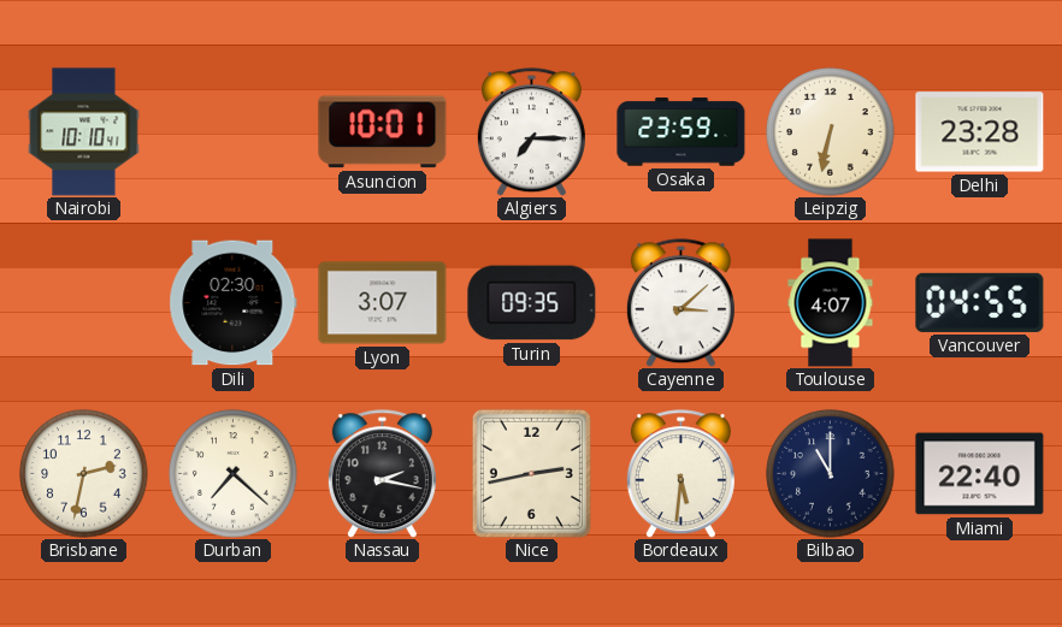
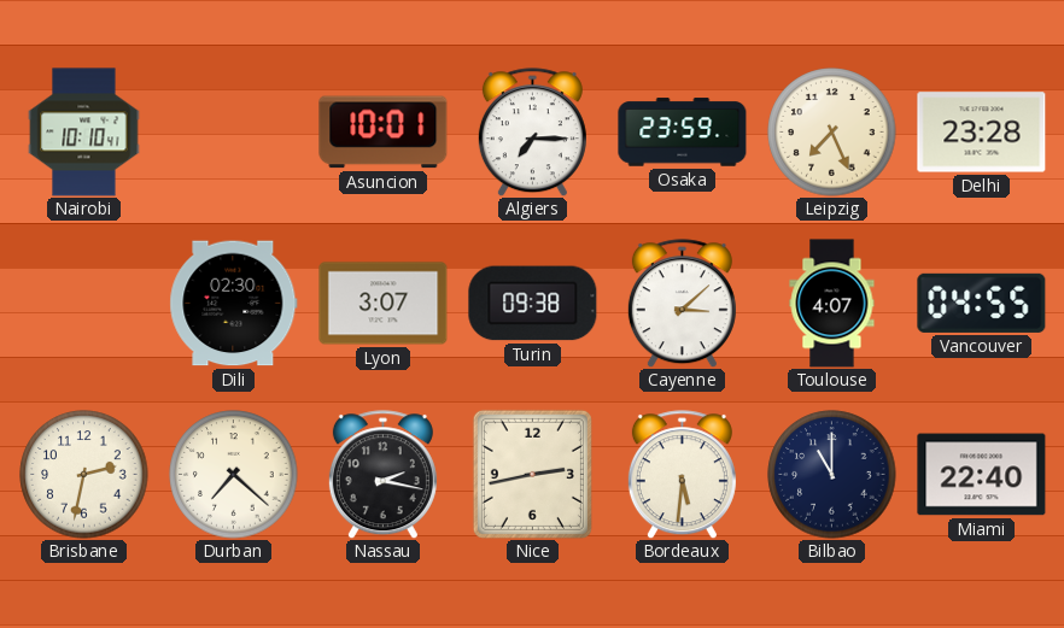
Leipzig: 6:32 -> 7:26
Turin: 09:35 -> 09:38
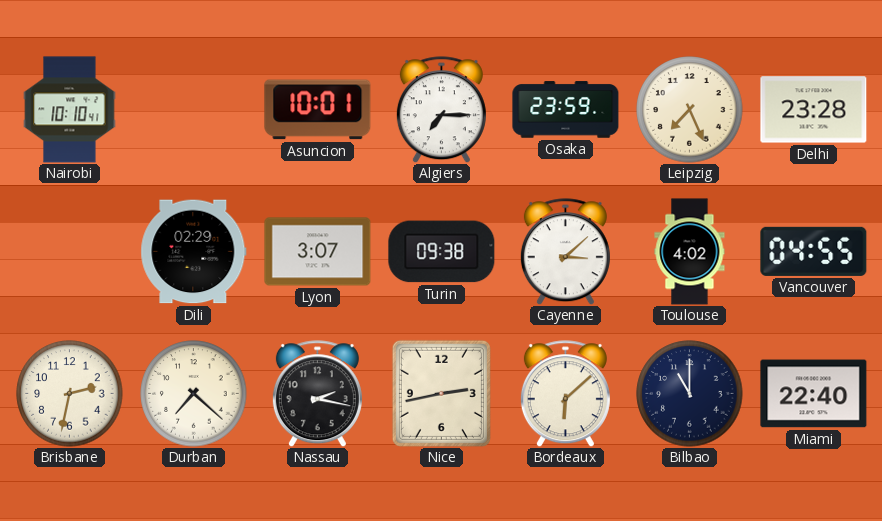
Dili: 02:30 -> 02:29
Toulouse: 4:07 -> 4:02
Bordeaux: 5:31 -> 6:08
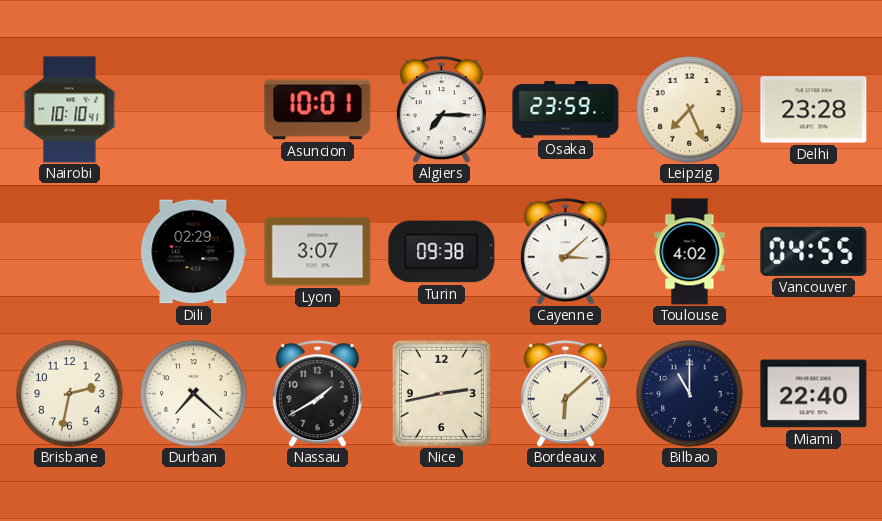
Nassau: 2:17 -> 1:40
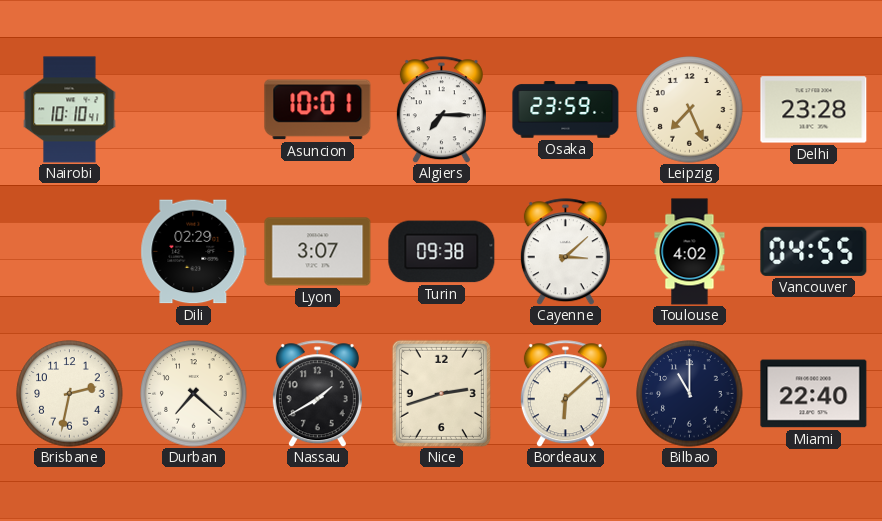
Nice: 2:43 -> 2:42
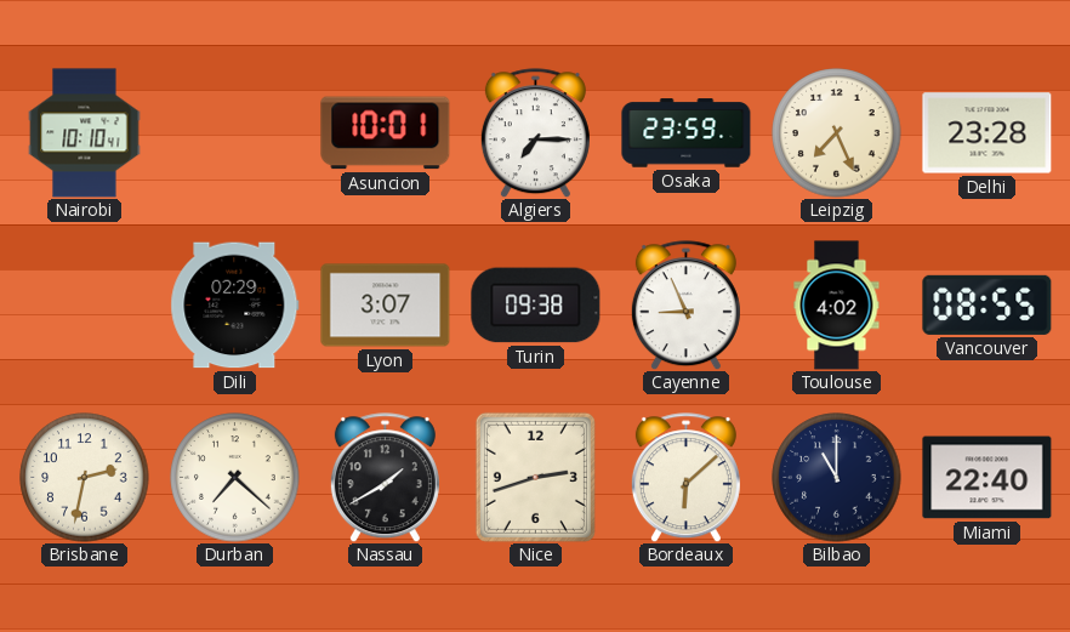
Cayenne: 3:08 -> 8:56
Vancouver: 04:55 -> 08:55
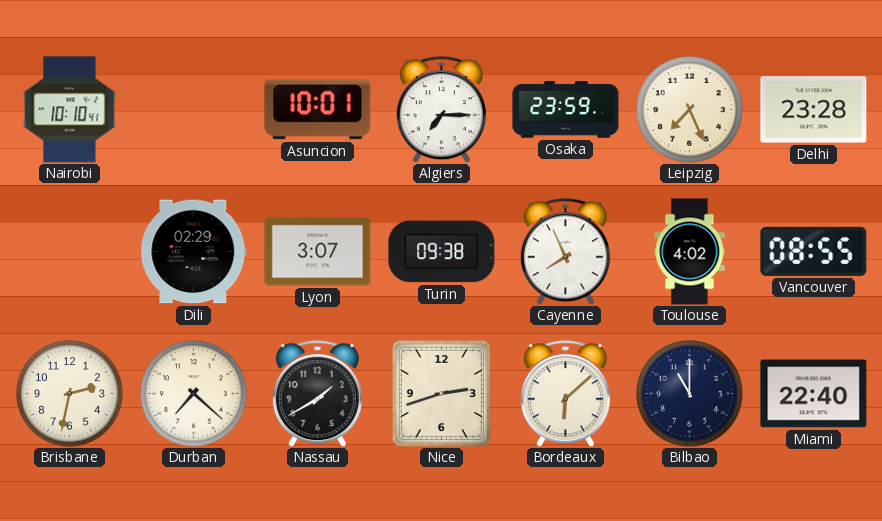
Cayenne: 8:56 -> 7:56
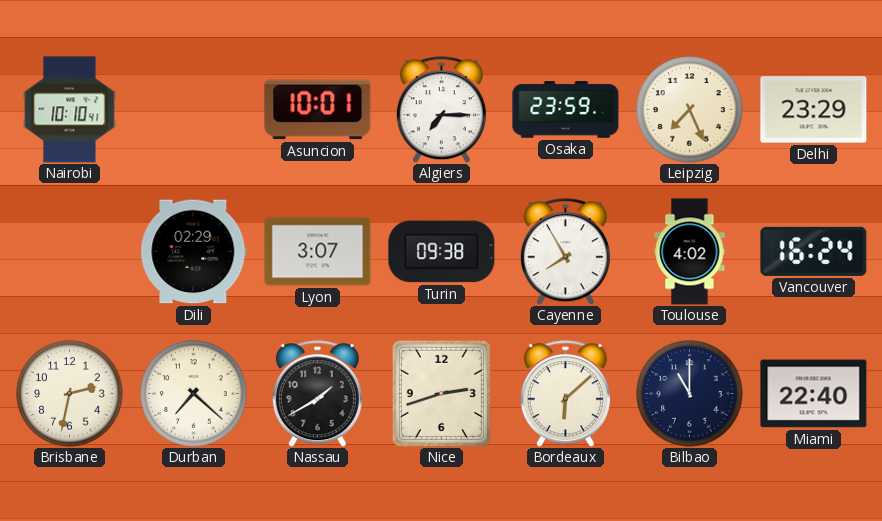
Delhi: 23:28 -> 23:29
Cayenne: 7:56 -> 7:55
Vancouver: 08:55 -> 16:24
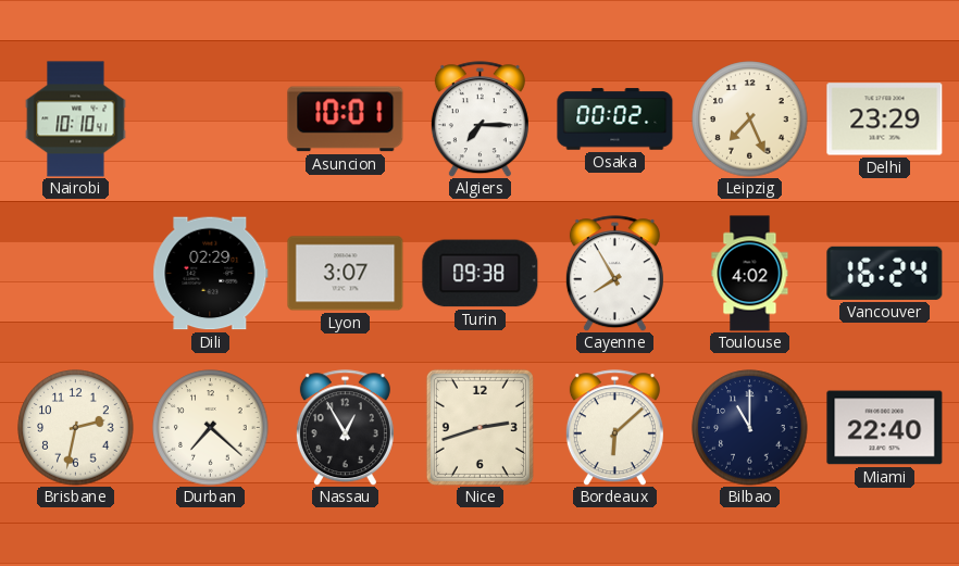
Osaka: 23:59 -> 00:02
Nassau: 1:40 -> 12:55
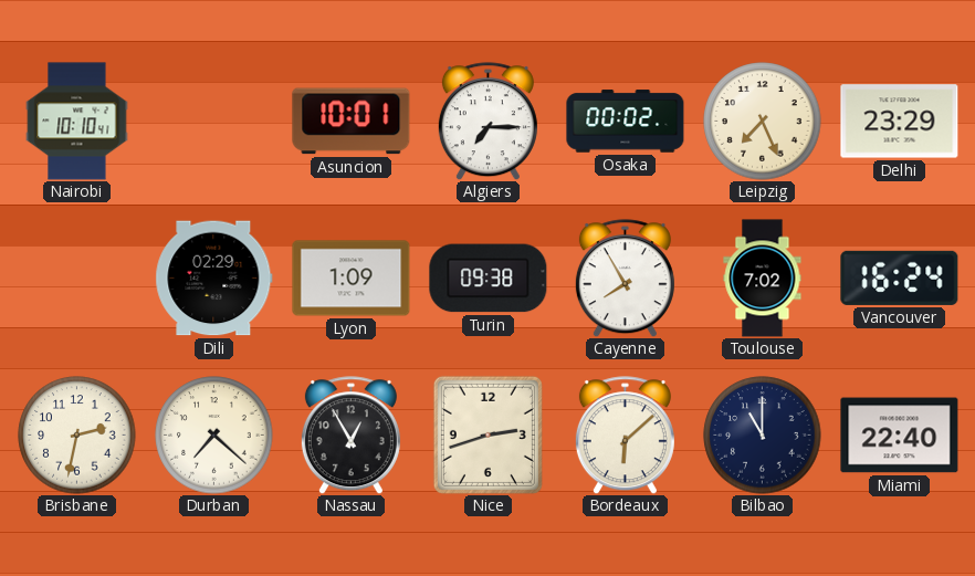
Lyon: 3:07 -> 1:09
Toulouse: 4:02 -> 7:02
